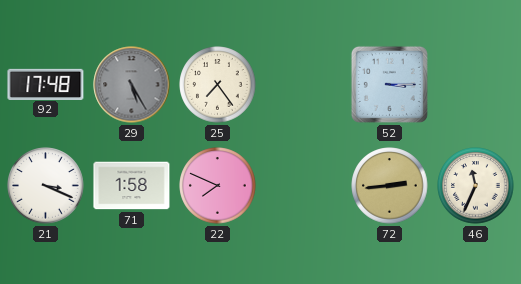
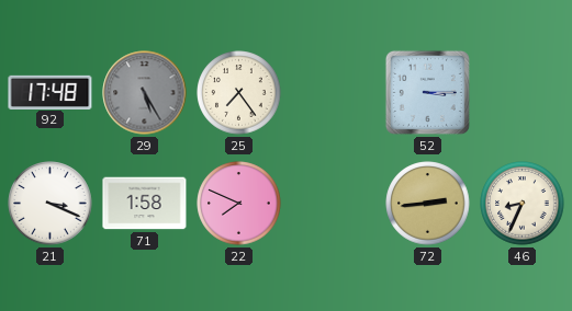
46: 11:34 -> 8:34
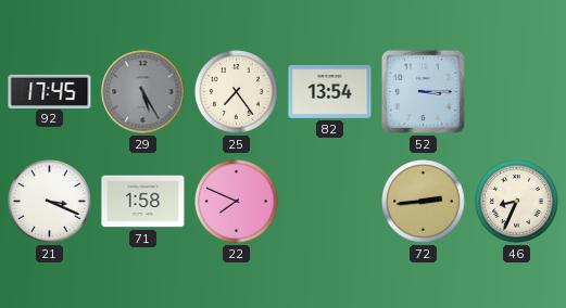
92: 17:48 -> 17:45
82: none -> 13:54
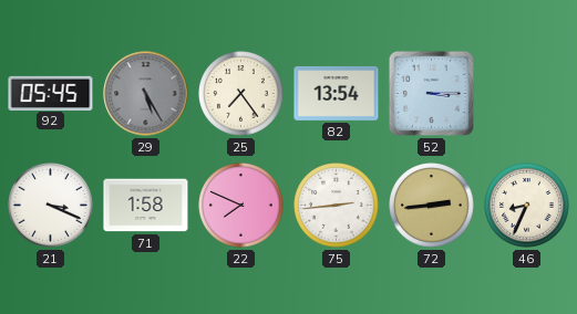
92: 17:45 -> 05:45
75: none -> 2:44
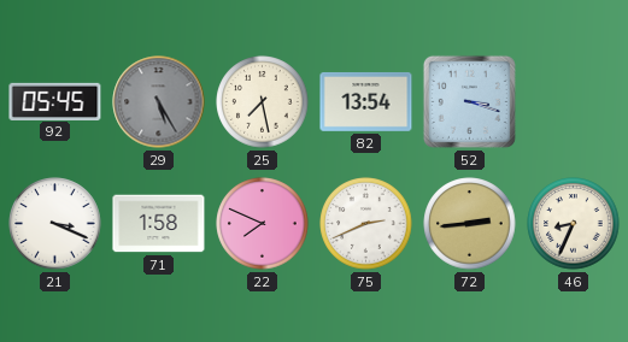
25: 7:24 -> 7:28
52: 3:15 -> 3:18
75: 2:44 -> 2:41
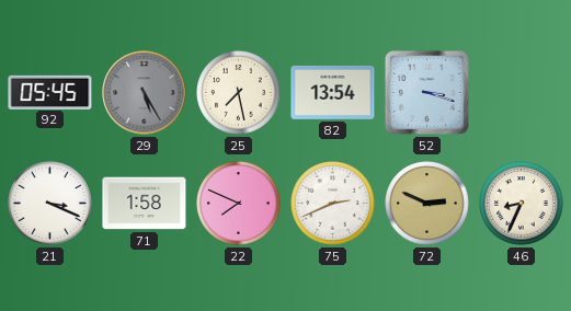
72: 2:44 -> 2:49
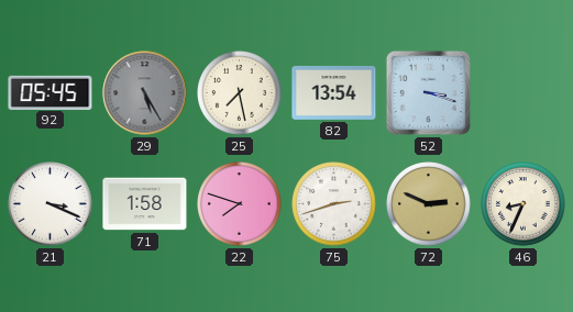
22: 7:49 -> 7:48
75: 2:41 -> 2:42
